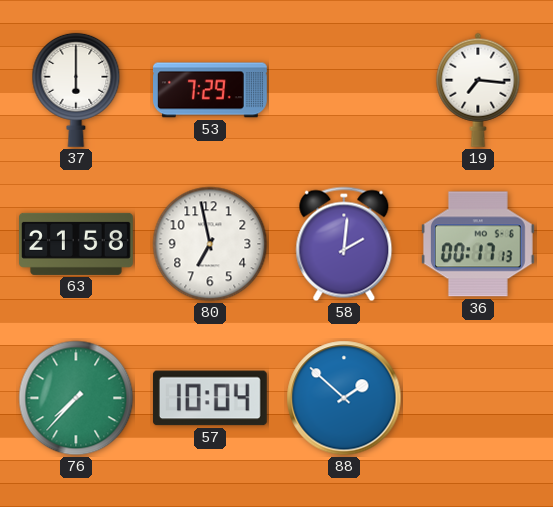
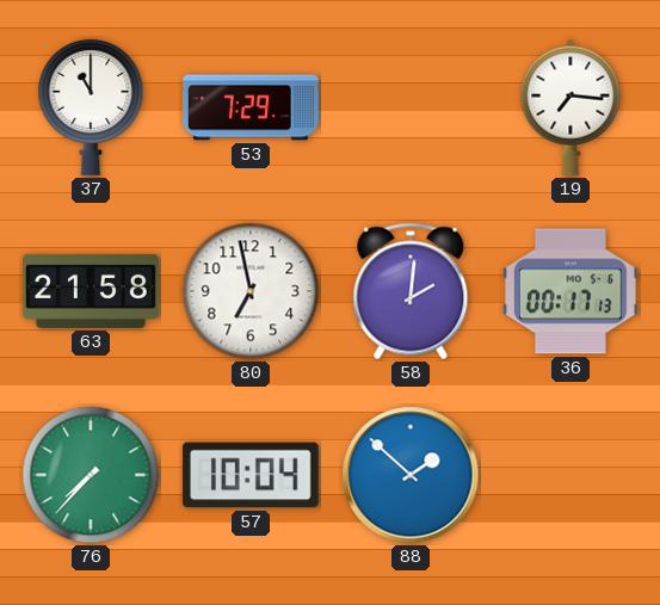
37: 6:00 -> 11:00
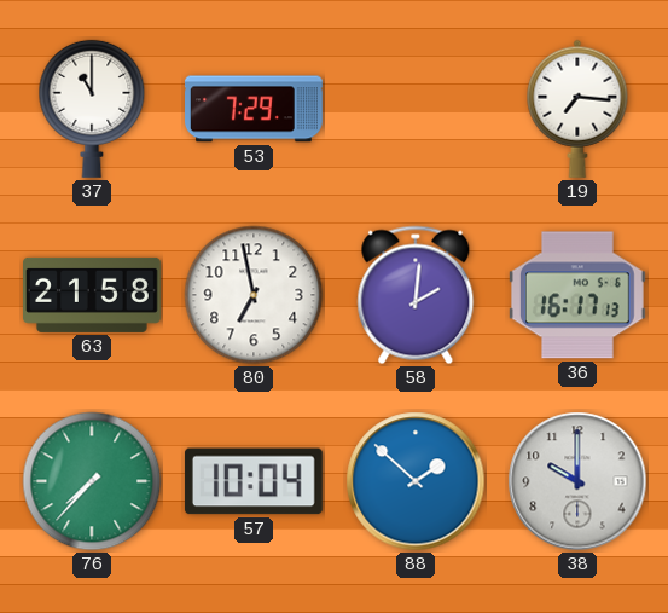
36: 00:17 -> 16:17
38: none -> 10:00
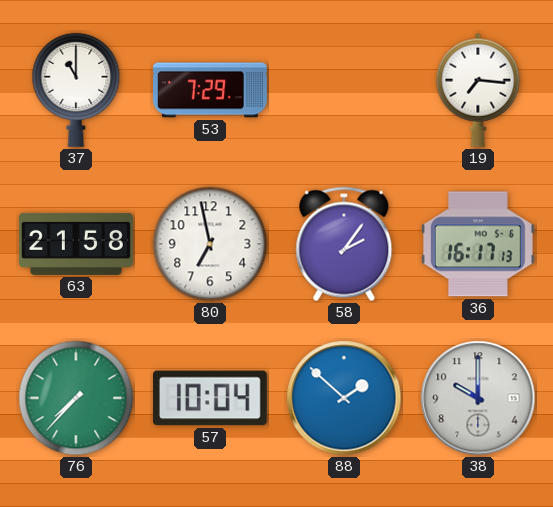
58: 2:01 -> 2:06
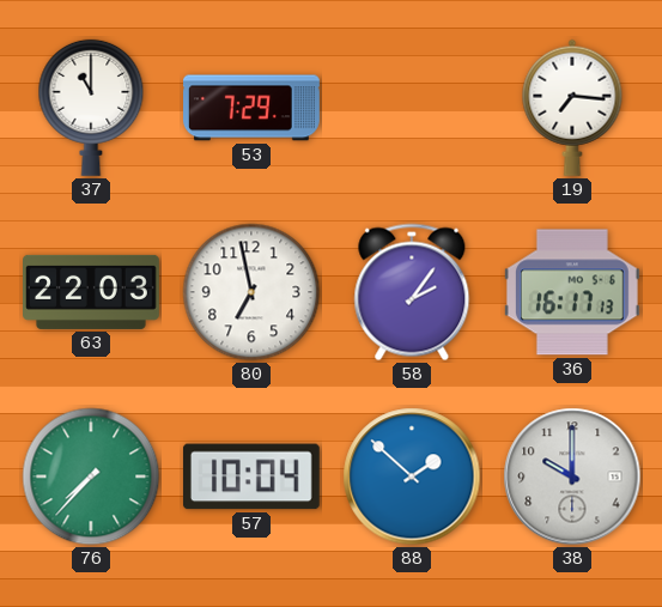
63: 21:58 -> 22:03
